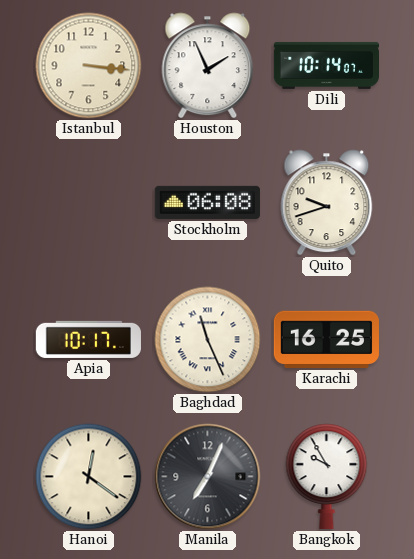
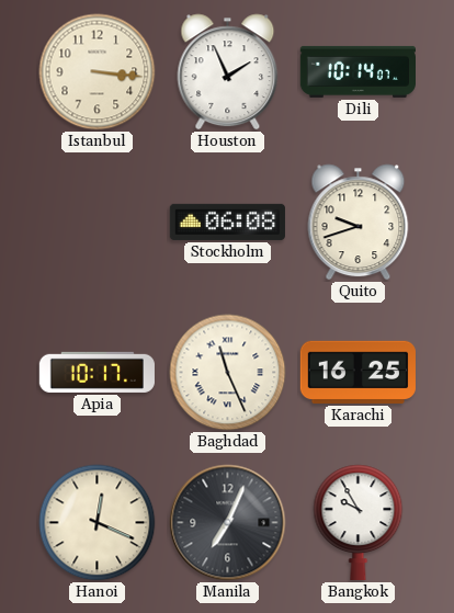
Hanoi: 12:21 -> 12:19
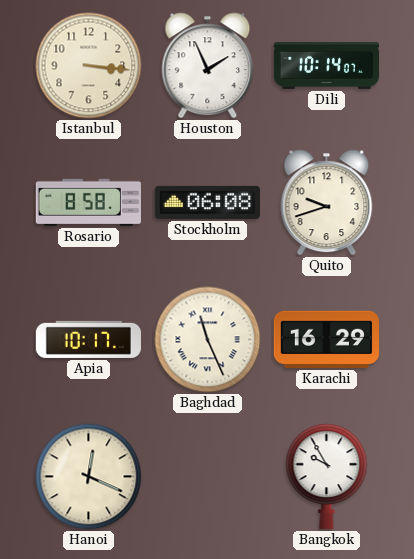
Rosario: none -> 8:58
Karachi: 16:25 -> 16:29
Manila: 7:04 -> none
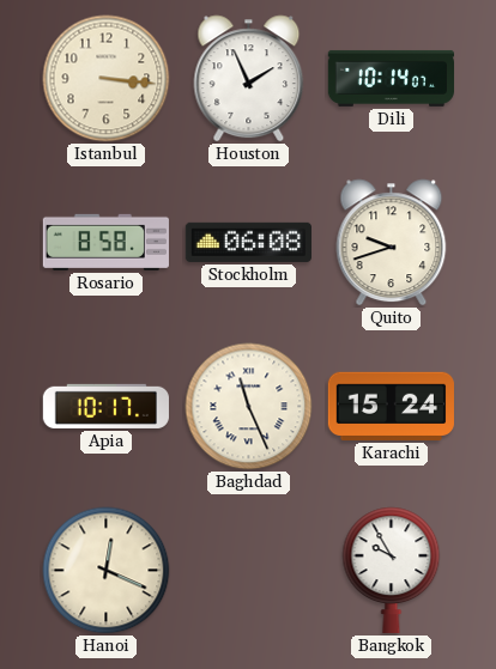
Karachi: 16:29 -> 15:24
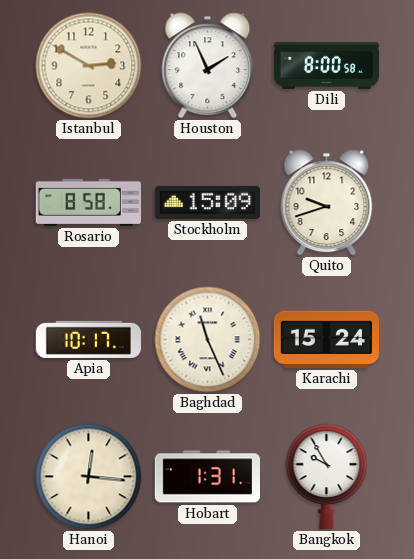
Istanbul: 3:16 -> 2:50
Dili: 10:14 -> 8:00
Stockholm: 06:08 -> 15:09
Hanoi: 12:19 -> 12:16
Hobart: none -> 1:31
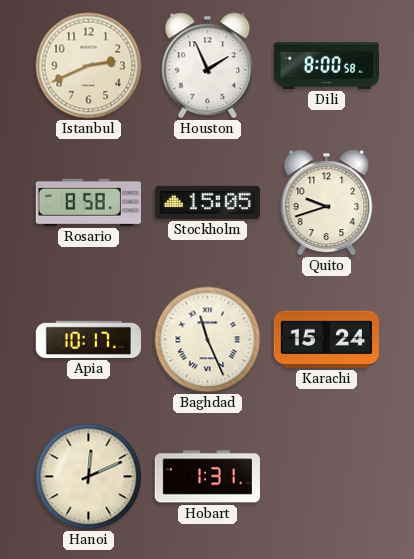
Istanbul: 2:50 -> 2:41
Stockholm: 15:09 -> 15:05
Hanoi: 12:16 -> 12:11
Bangkok: 9:55 -> none
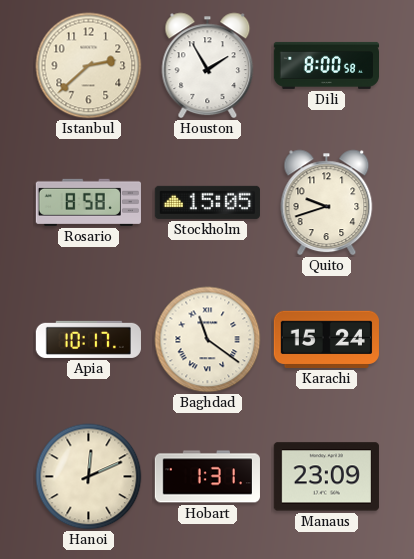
Istanbul: 2:41 -> 2:38
Houston: 1:56 -> 1:55
Baghdad: 11:26 -> 11:21
Manaus: none -> 23:09
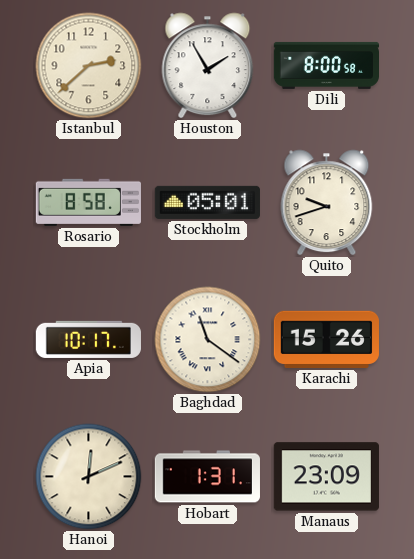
Stockholm: 15:05 -> 05:01
Karachi: 15:24 -> 15:26
